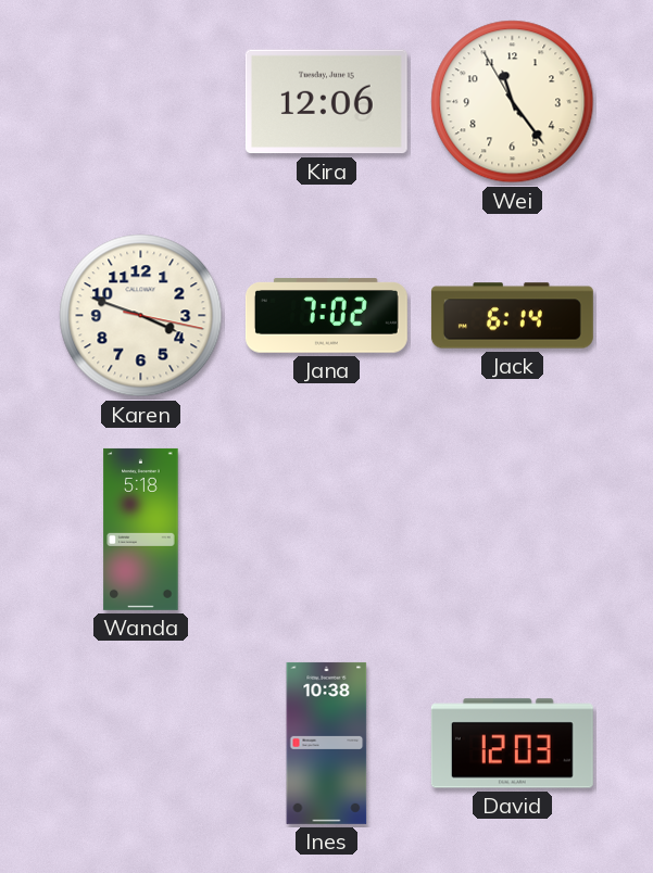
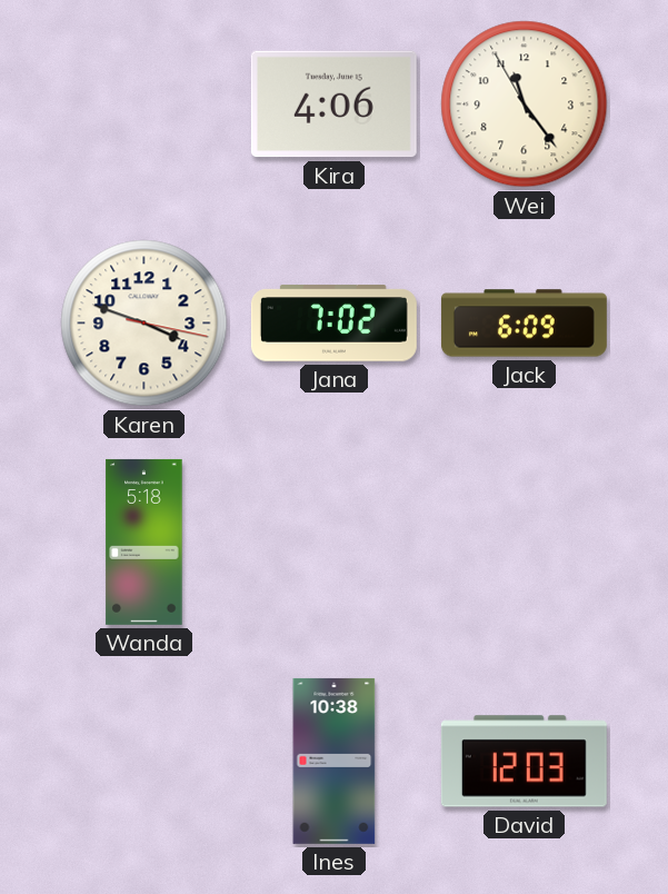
Kira: 12:06 -> 4:06
Jack: 6:14 -> 6:09
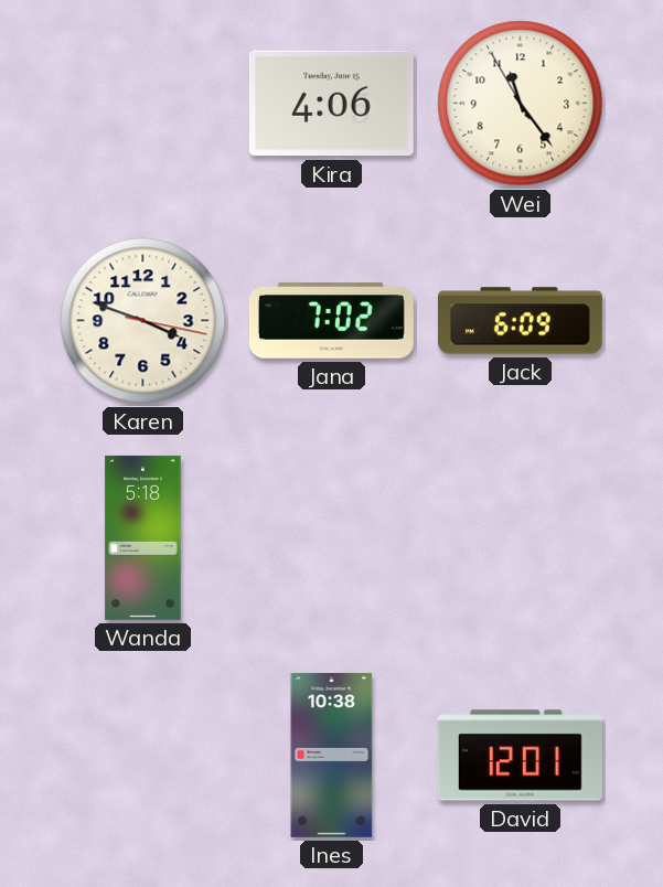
David: 12:03 -> 12:01
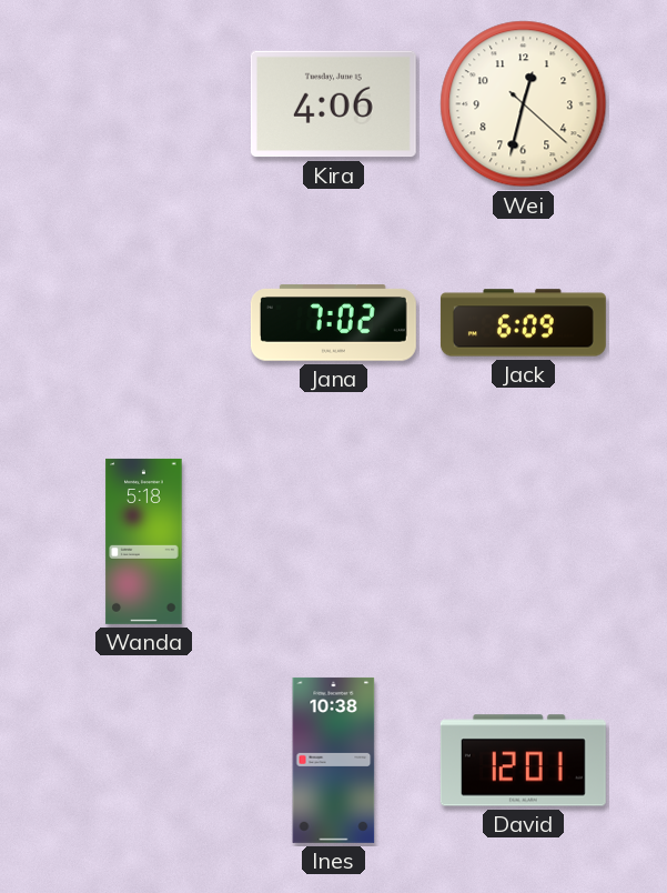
Wei: 11:23 -> 12:32
Karen: 3:48 -> none
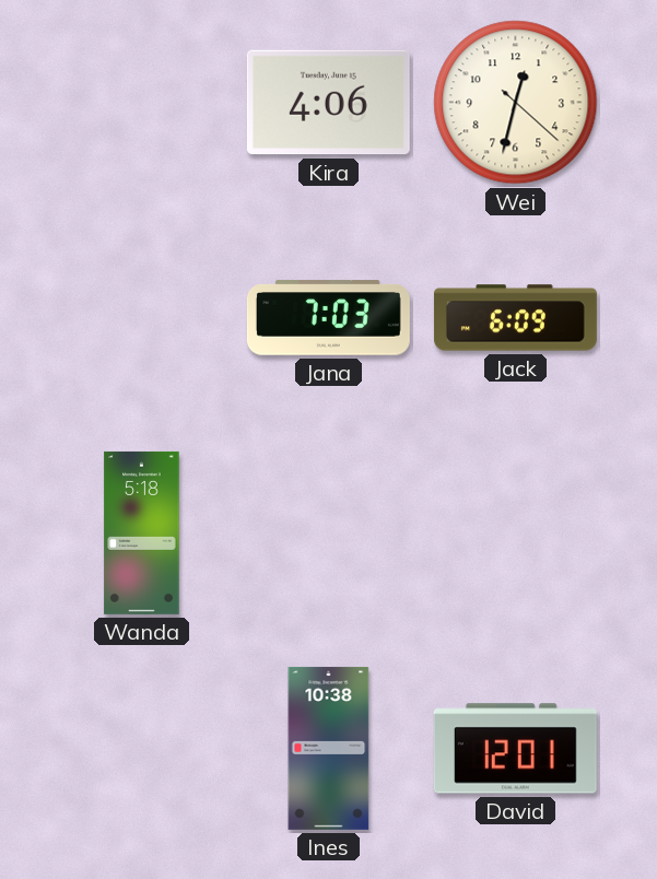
Jana: 7:02 -> 7:03
